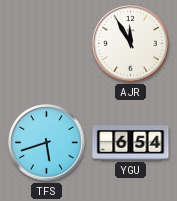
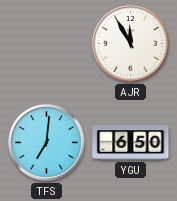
TFS: 5:42 -> 7:01
YGU: 6:54 -> 6:50
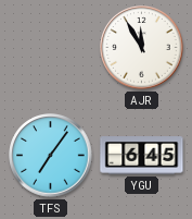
TFS: 7:01 -> 7:06
YGU: 6:50 -> 6:45
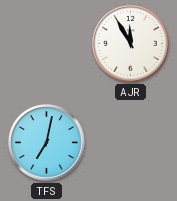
TFS: 7:06 -> 7:02
YGU: 6:45 -> none
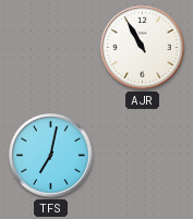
AJR: 11:55 -> 10:55
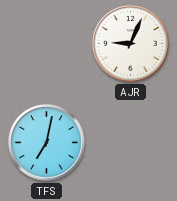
AJR: 10:55 -> 9:04
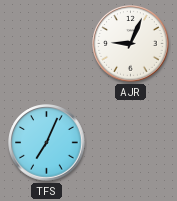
TFS: 7:02 -> 7:04
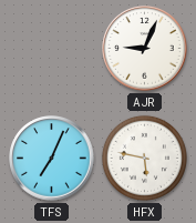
HFX: none -> 5:47
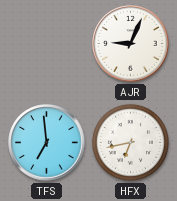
TFS: 7:04 -> 6:59
HFX: 5:47 -> 6:43
